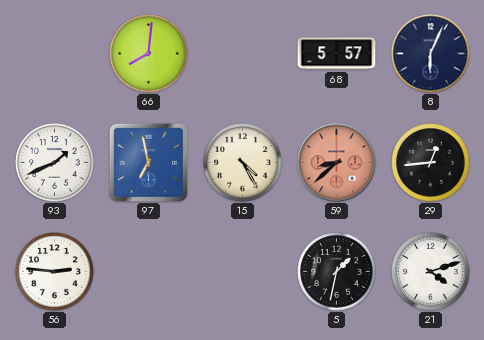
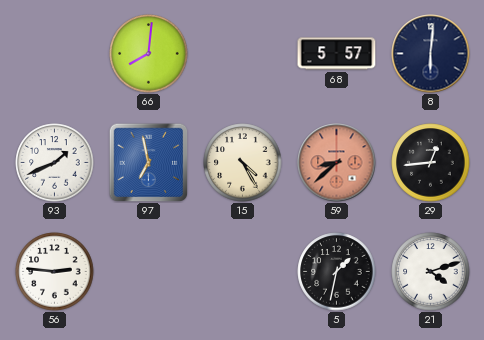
8: 6:04 -> 6:01
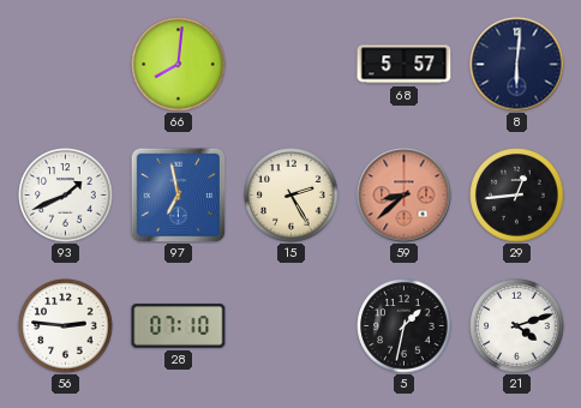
15: 4:25 -> 2:25
28: none -> 07:10
